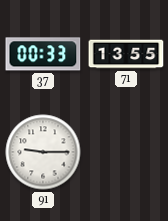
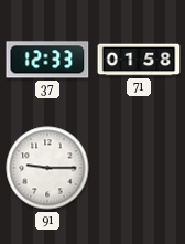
37: 00:33 -> 12:33
71: 13:55 -> 01:58
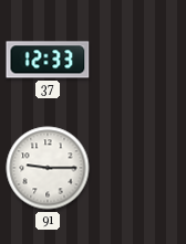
71: 01:58 -> none
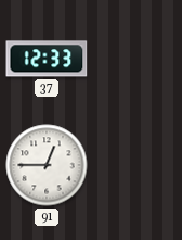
91: 9:15 -> 12:45
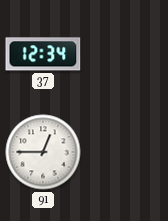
37: 12:33 -> 12:34
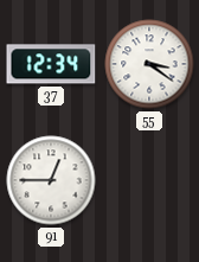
55: none -> 3:21
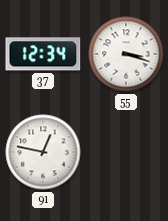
55: 3:21 -> 3:18
91: 12:45 -> 12:47
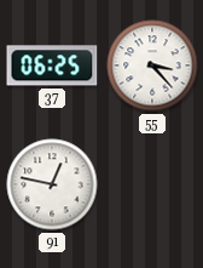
37: 12:34 -> 06:25
55: 3:18 -> 3:23
